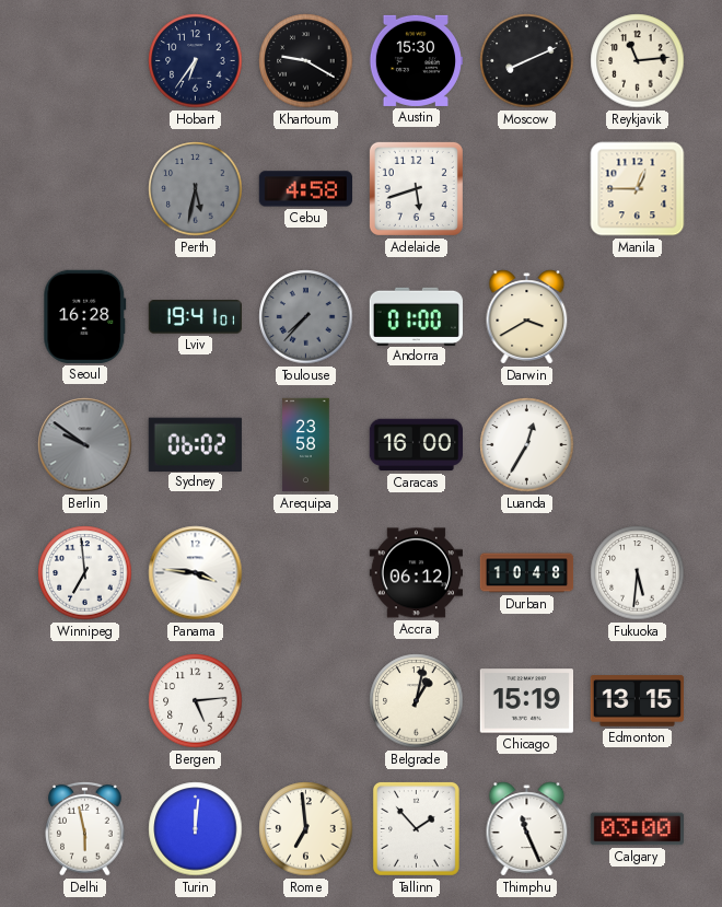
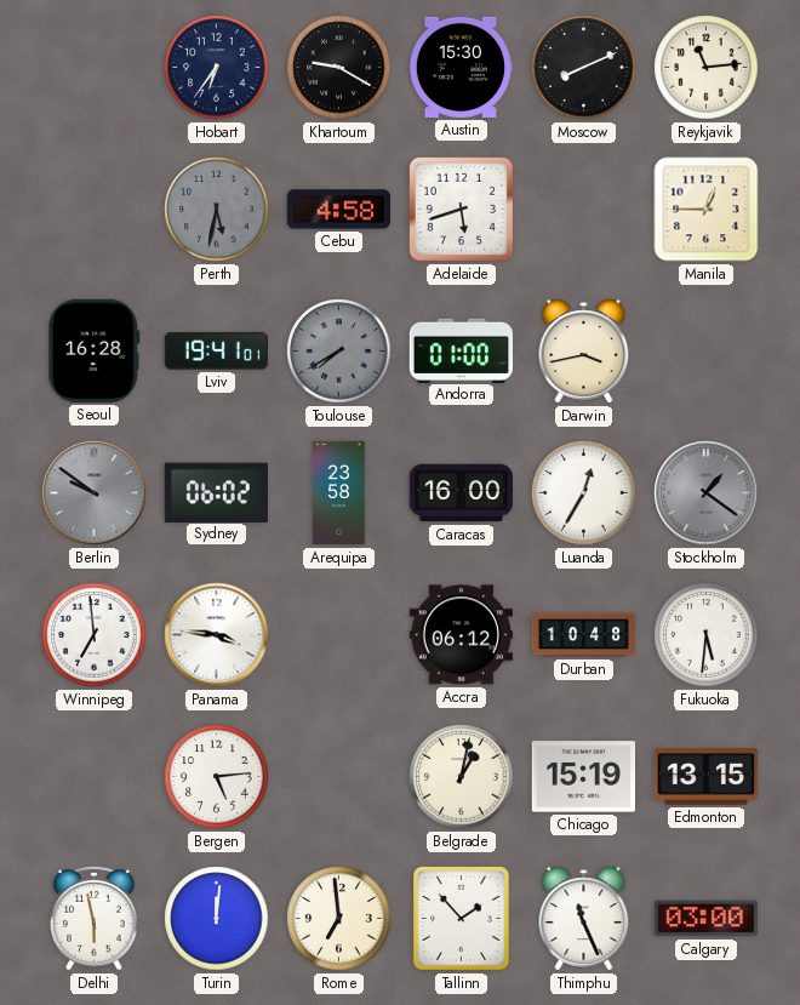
Toulouse: 7:37 -> 7:40
Darwin: 3:40 -> 3:43
Stockholm: none -> 1:21
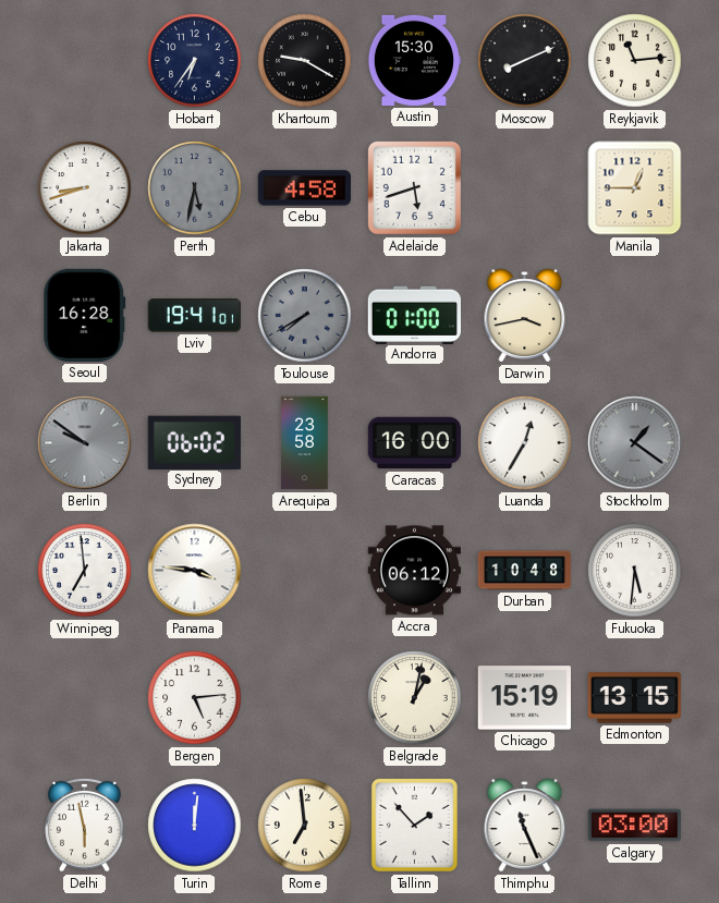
Jakarta: none -> 8:42
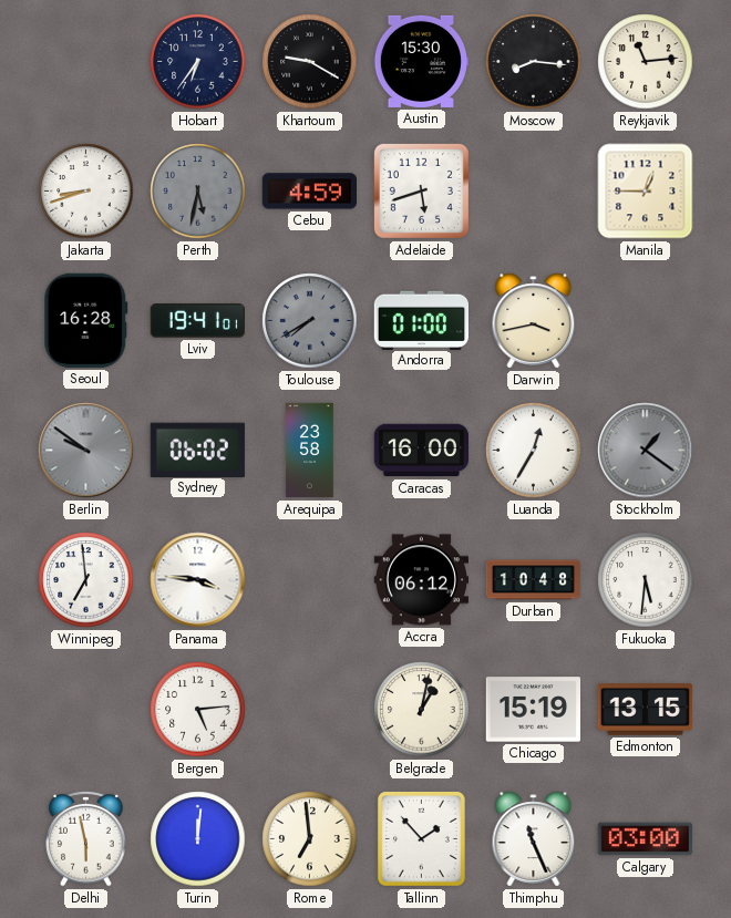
Moscow: 8:11 -> 8:16
Cebu: 4:58 -> 4:59
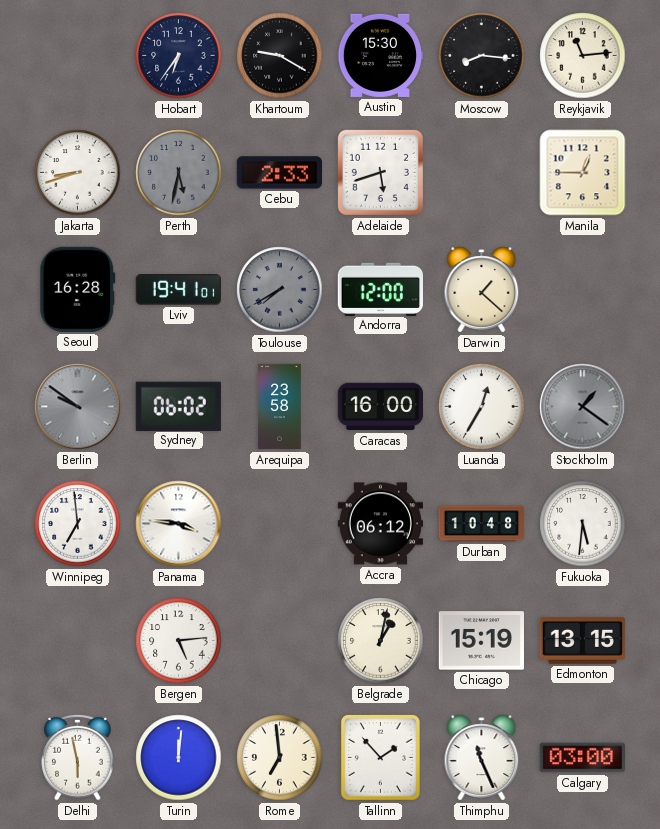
Cebu: 4:59 -> 2:33
Andorra: 01:00 -> 12:00
Darwin: 3:43 -> 1:22
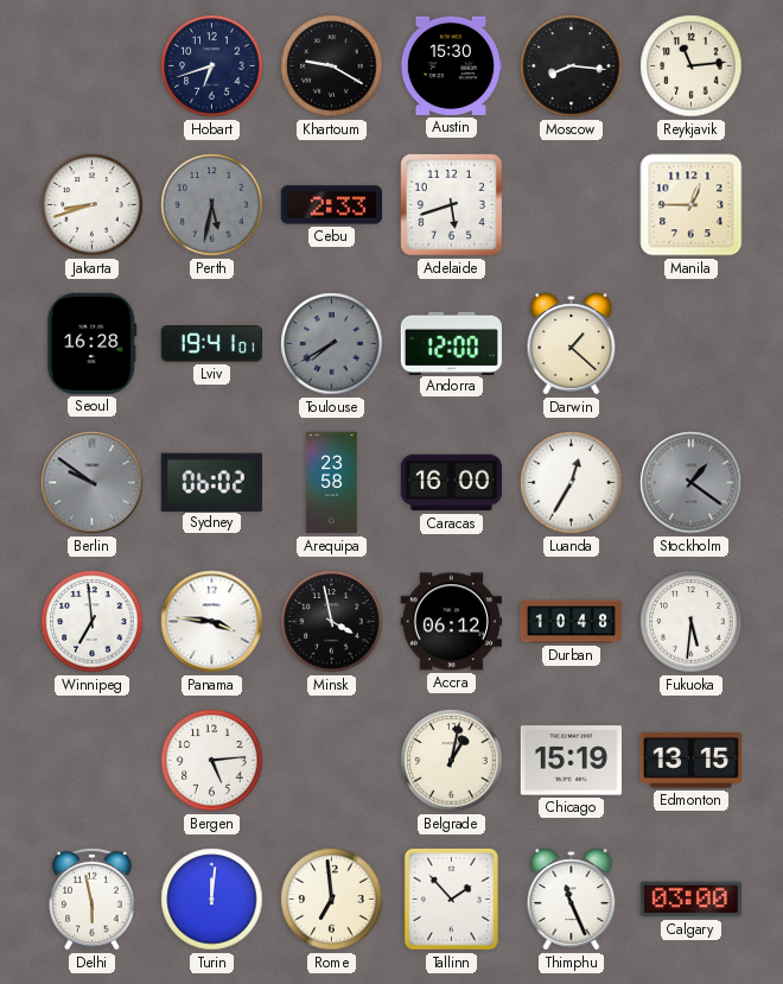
Hobart: 6:36 -> 6:42
Minsk: none -> 3:58
